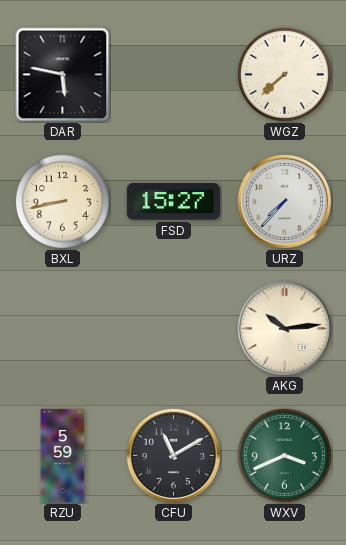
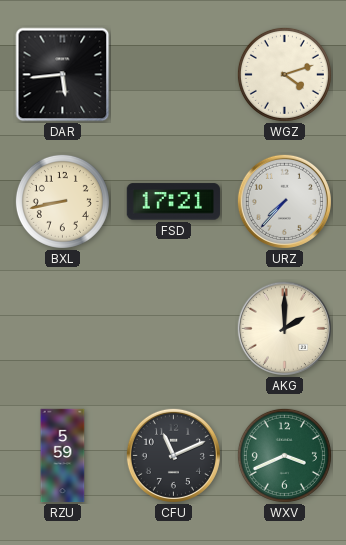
DAR: 5:47 -> 5:44
WGZ: 7:38 -> 4:12
FSD: 15:27 -> 17:21
AKG: 10:14 -> 2:00
CFU: 11:10 -> 11:11
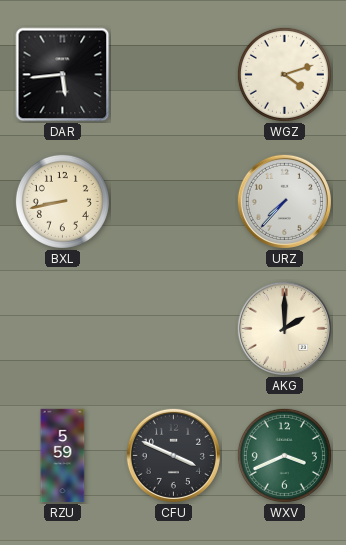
FSD: 17:21 -> none
CFU: 11:11 -> 3:49
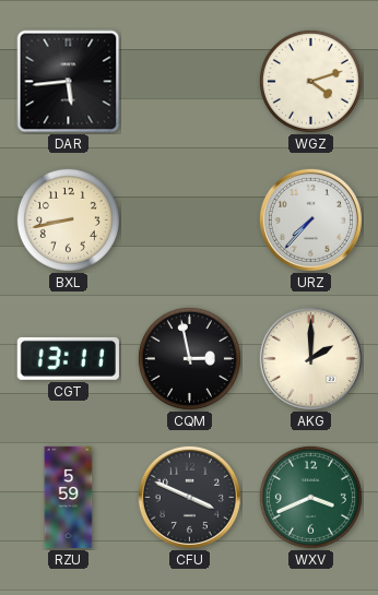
CGT: none -> 13:11
CQM: none -> 2:58
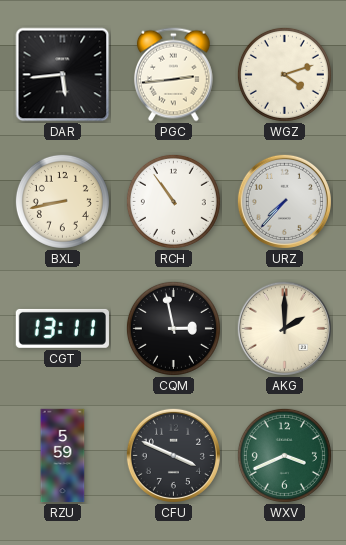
PGC: none -> 2:44
RCH: none -> 10:54
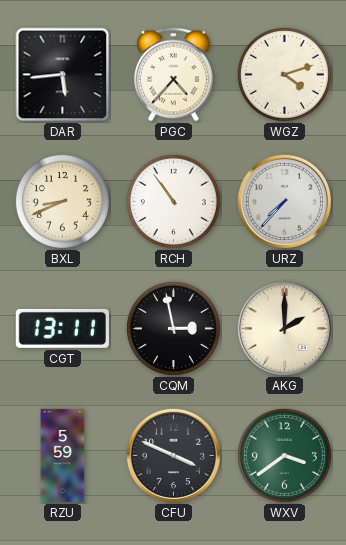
PGC: 2:44 -> 4:37
BXL: 8:43 -> 8:41
WXV: 3:41 -> 3:39
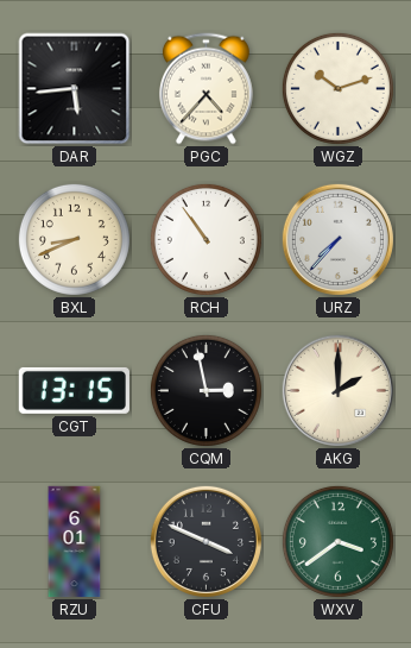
WGZ: 4:12 -> 10:12
CGT: 13:11 -> 13:15
RZU: 5:59 -> 6:01
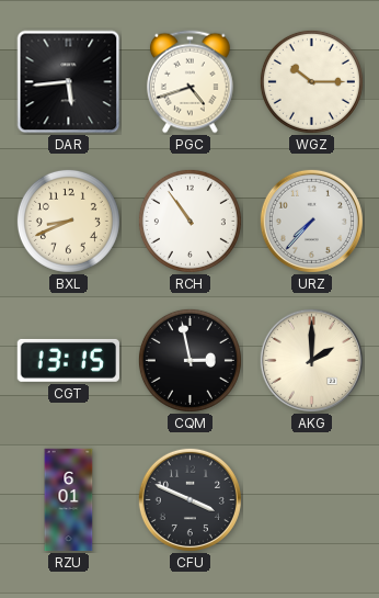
PGC: 4:37 -> 4:42
WGZ: 10:12 -> 10:15
WXV: 3:39 -> none
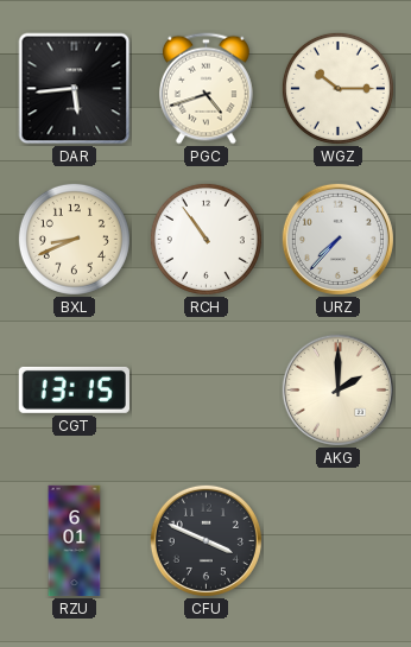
CQM: 2:58 -> none
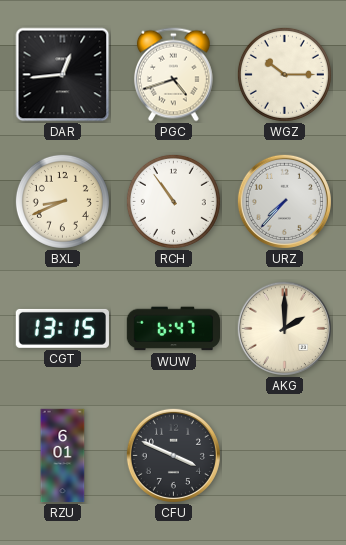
DAR: 5:44 -> 12:44
WUW: none -> 6:47
